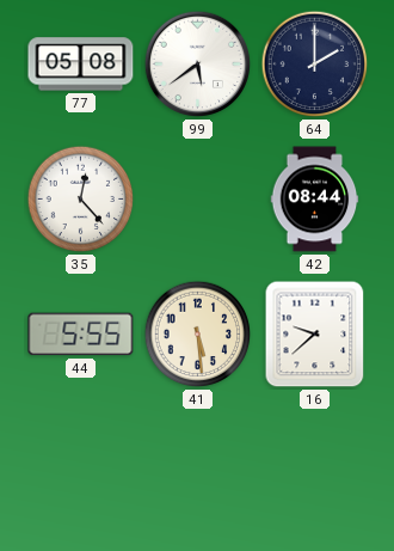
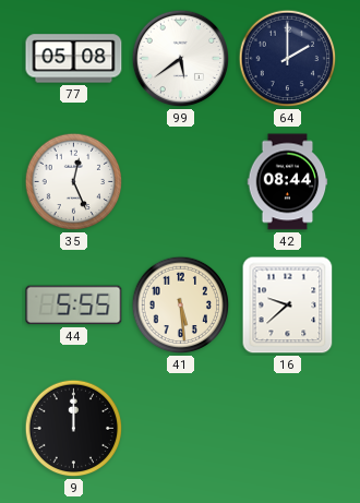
35: 12:23 -> 12:26
9: none -> 12:00
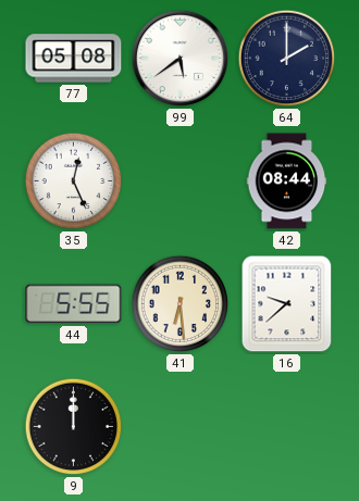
41: 5:29 -> 6:29
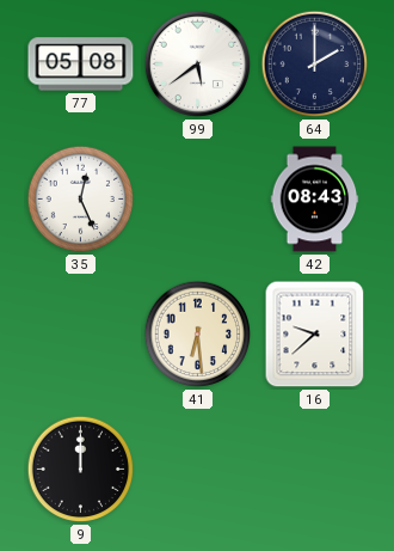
42: 08:44 -> 08:43
44: 5:55 -> none
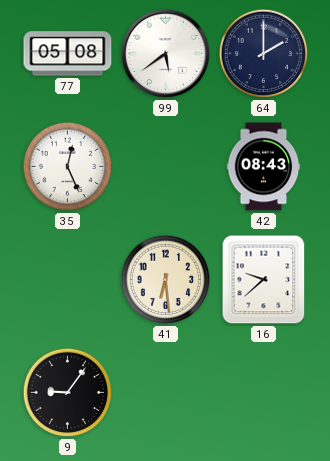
9: 12:00 -> 9:06
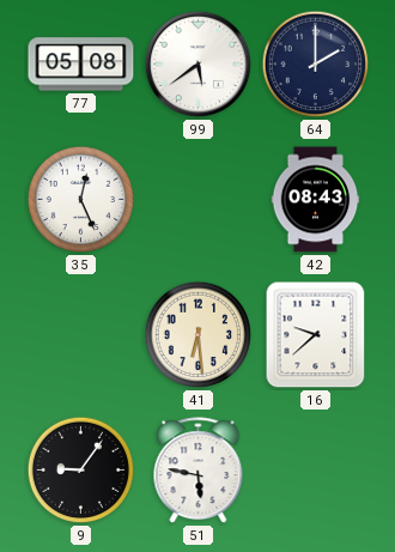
51: none -> 5:47
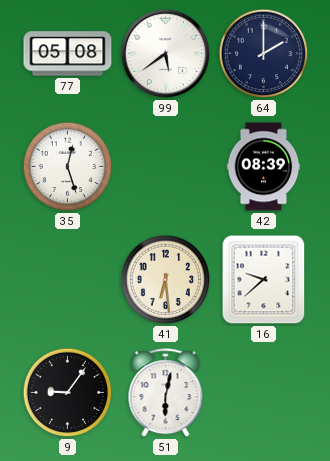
35: 12:26 -> 12:27
42: 08:43 -> 08:39
51: 5:47 -> 6:02
